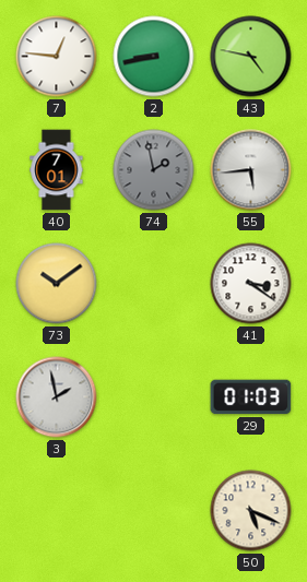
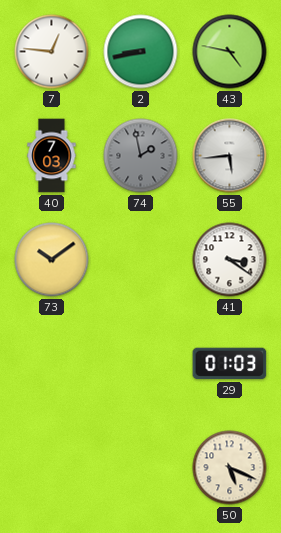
40: 7:01 -> 7:03
3: 1:58 -> none
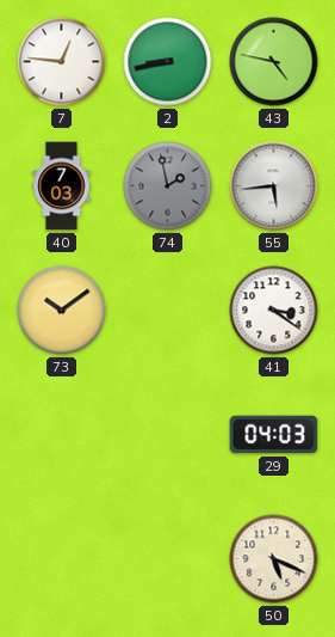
29: 01:03 -> 04:03
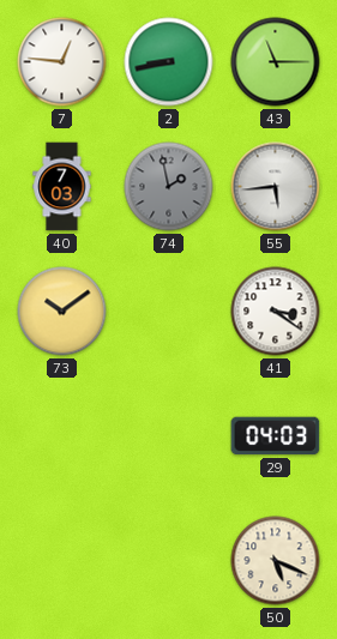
43: 4:47 -> 11:15
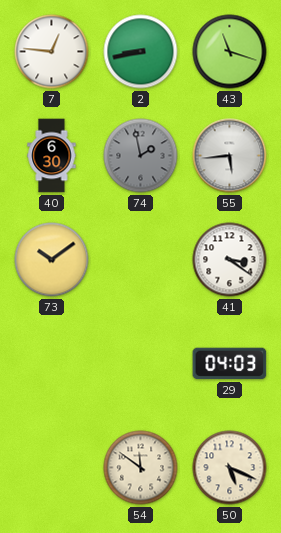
43: 11:15 -> 11:18
40: 7:03 -> 6:30
54: none -> 11:51
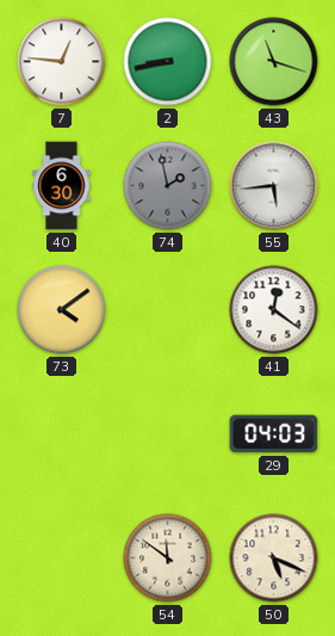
73: 10:09 -> 4:09
41: 3:21 -> 12:21
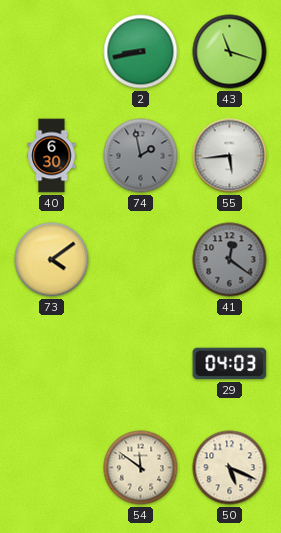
7: 12:46 -> none
41 dial: white -> grey
